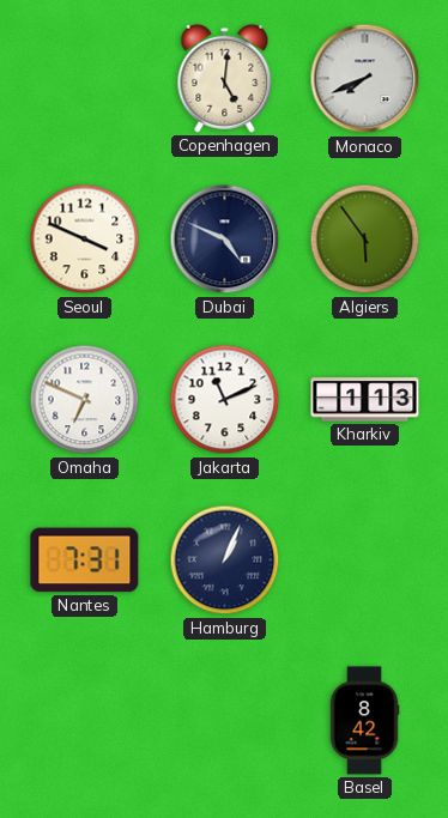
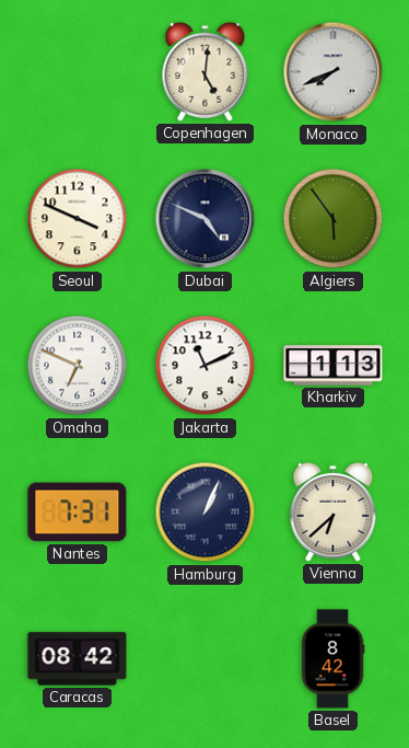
Vienna: none -> 6:38
Caracas: none -> 08:42
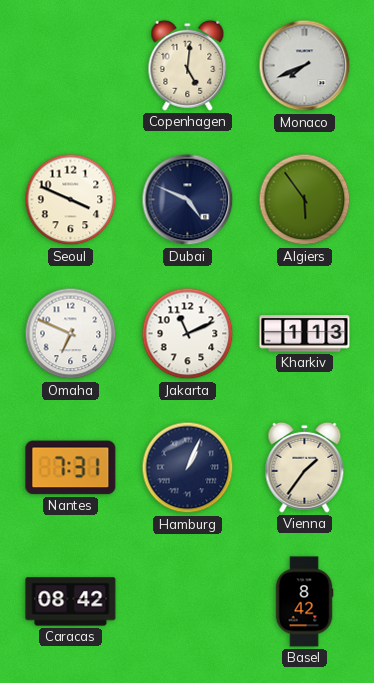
Vienna: 6:38 -> 1:36
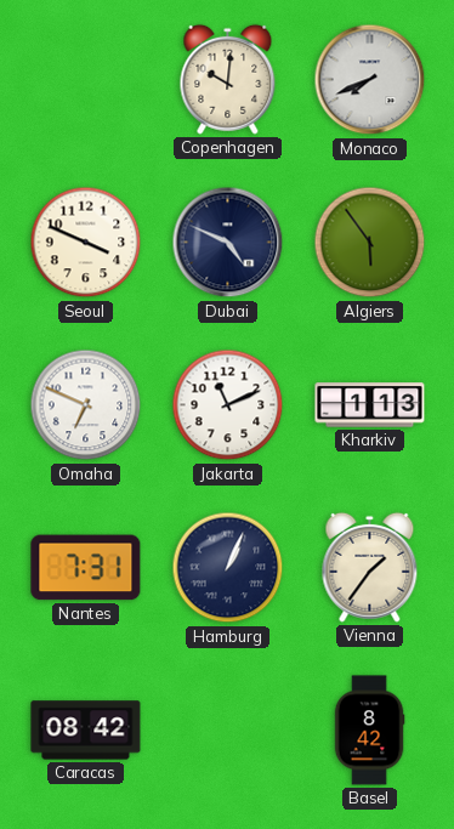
Copenhagen: 5:01 -> 10:01
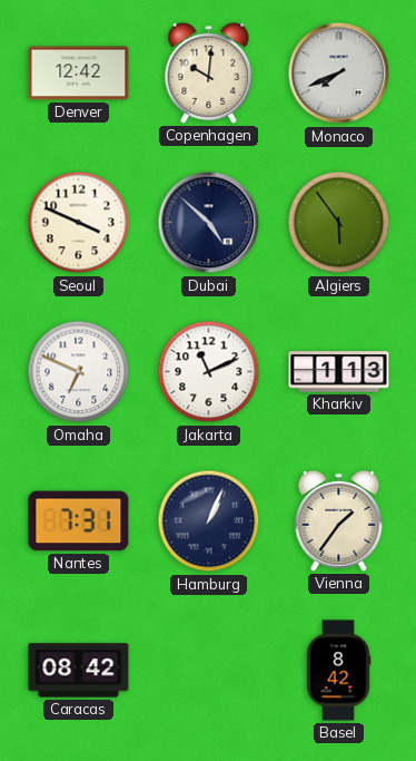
Denver: none -> 12:42
Dubai: 4:49 -> 4:52
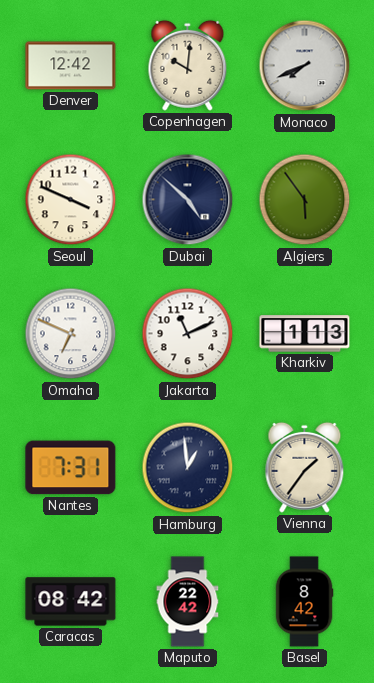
Hamburg: 1:04 -> 12:59
Maputo: none -> 22:42
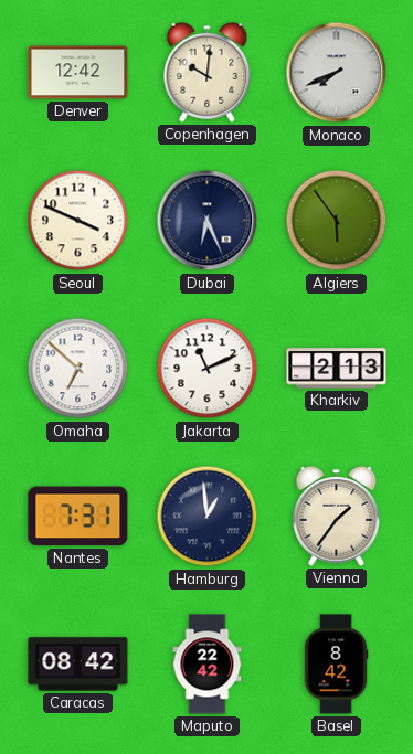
Dubai: 4:52 -> 6:26
Omaha: 6:49 -> 6:52
Kharkiv: 1:13 -> 2:13
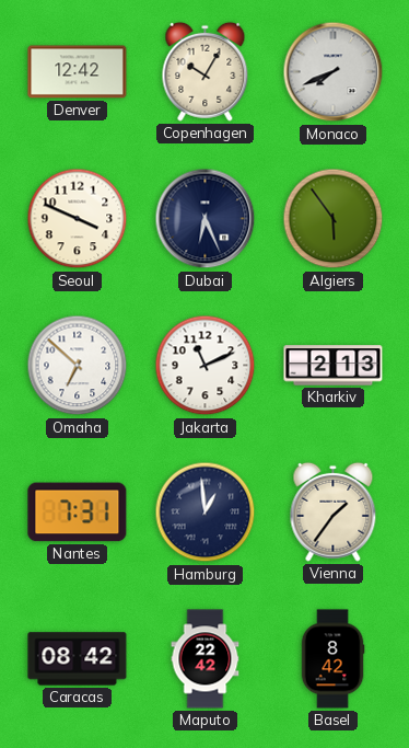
Copenhagen: 10:01 -> 10:05
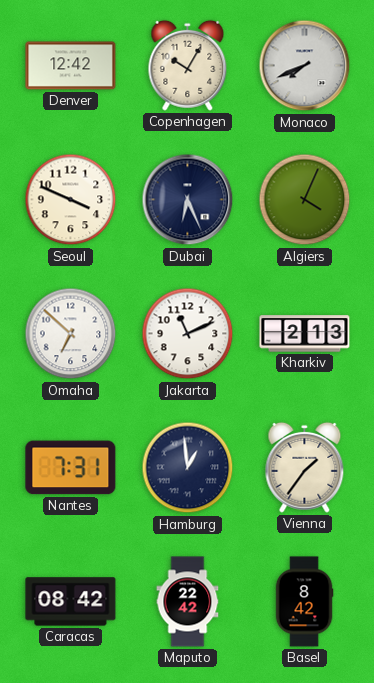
Algiers: 5:54 -> 4:04
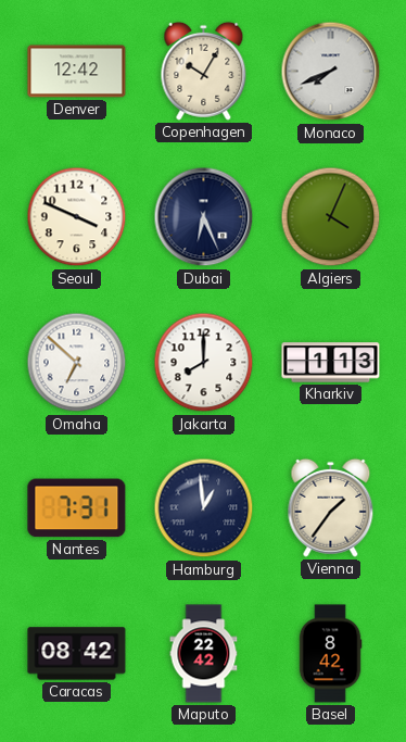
Jakarta: 11:11 -> 8:00
Kharkiv: 2:13 -> 1:13
